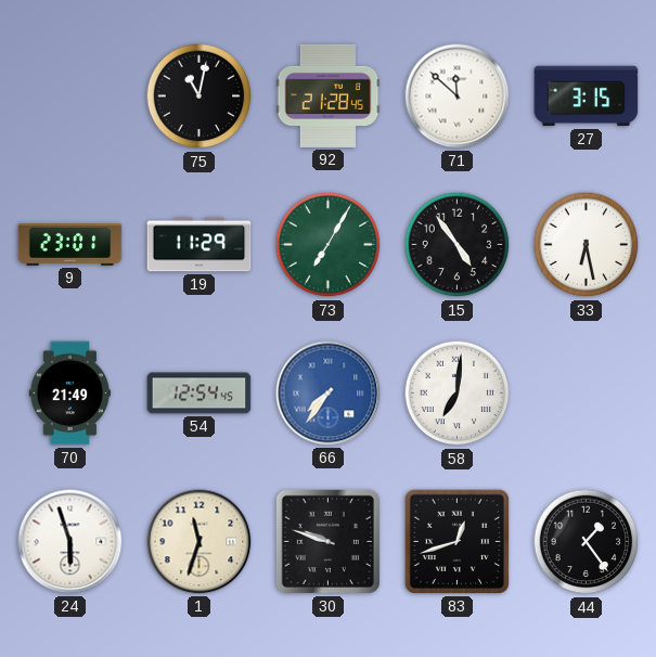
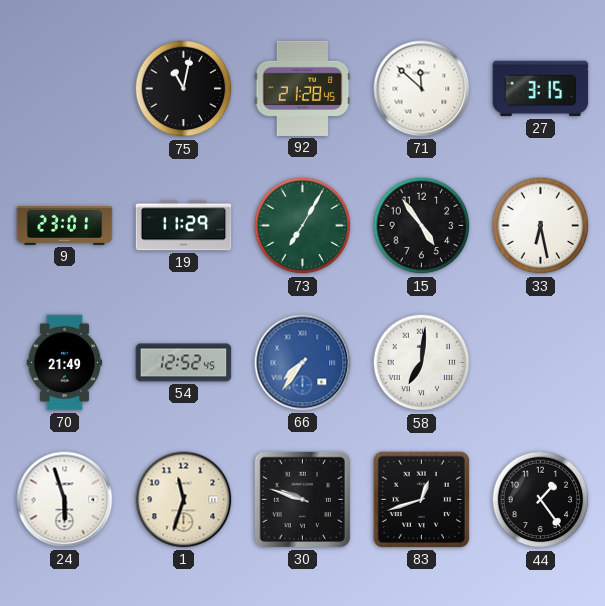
54: 12:54 -> 12:52
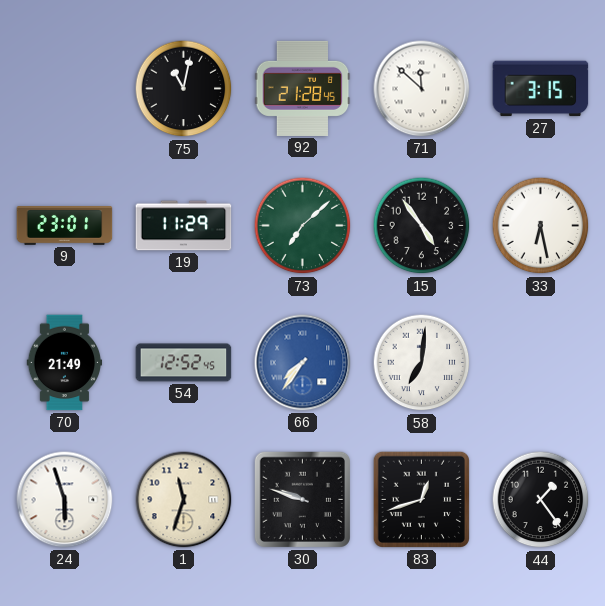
73: 7:05 -> 7:08
